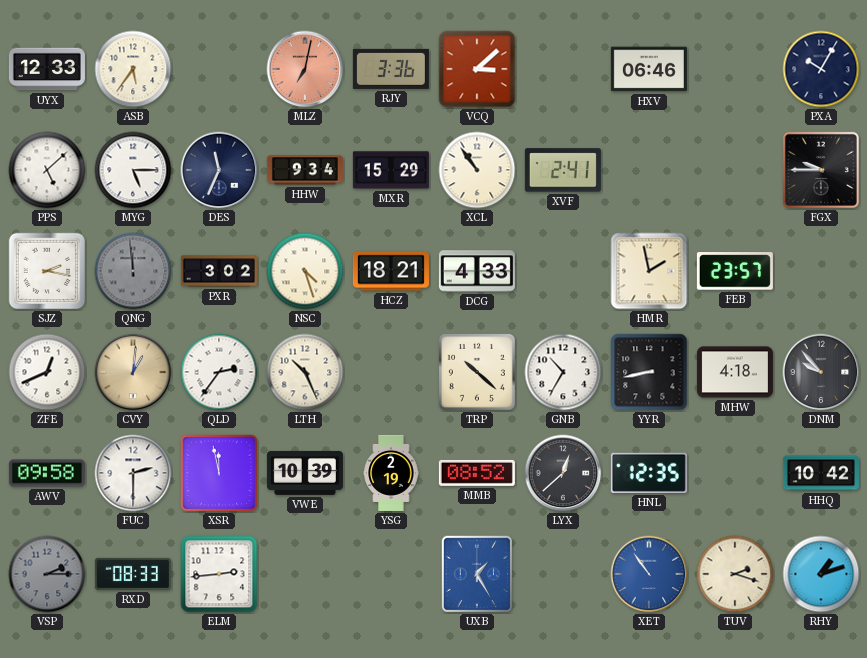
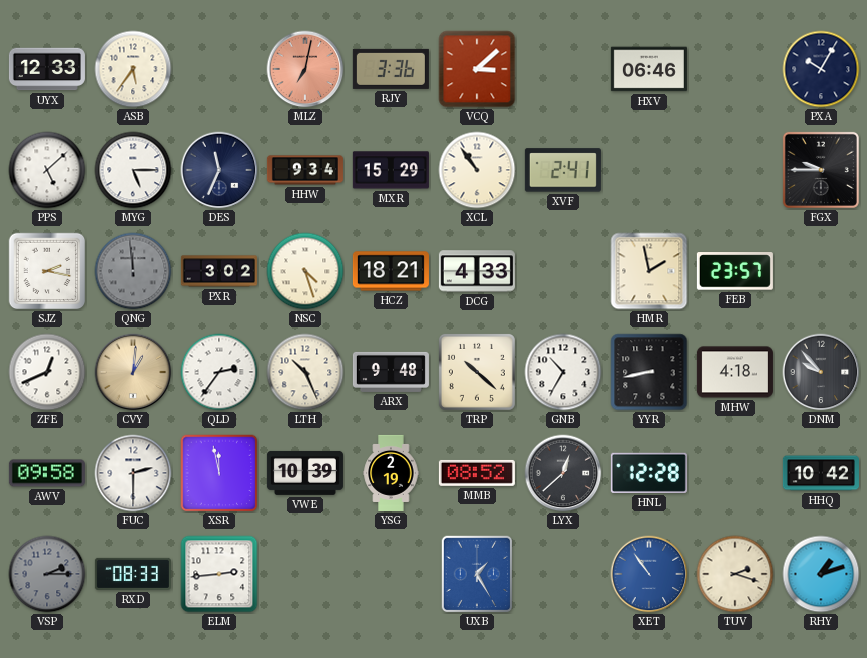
ARX: none -> 9:48
HNL: 12:35 -> 12:28
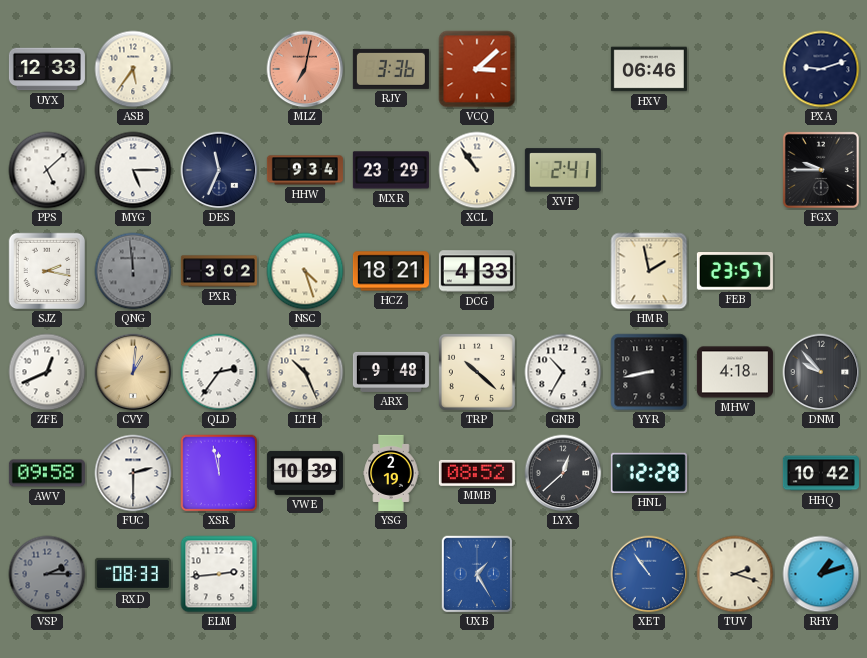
PXA: 10:05 -> 9:12
MXR: 15:29 -> 23:29
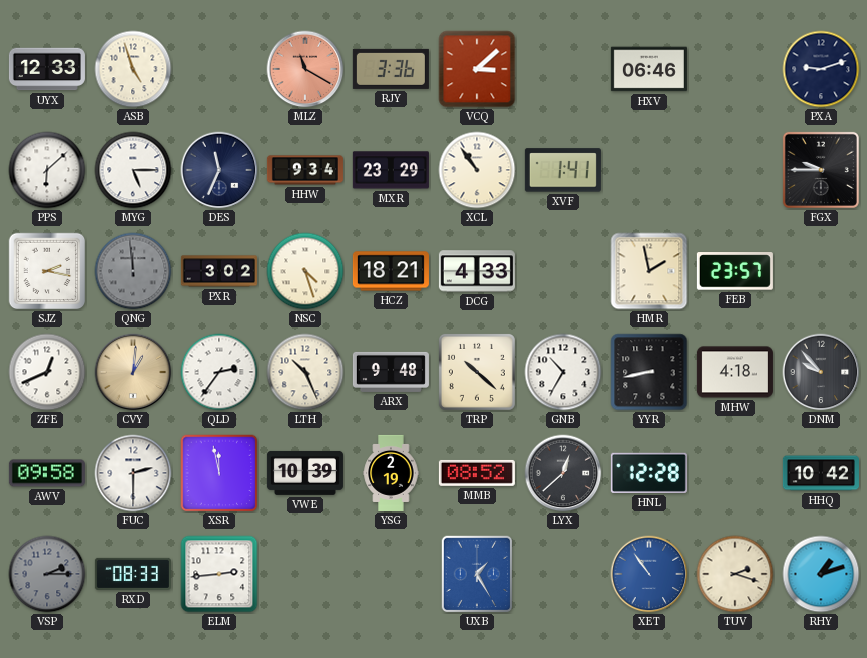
ASB: 5:36 -> 4:57
MLZ: 7:02 -> 11:20
PPS: 5:08 -> 6:08
XVF: 2:41 -> 1:41
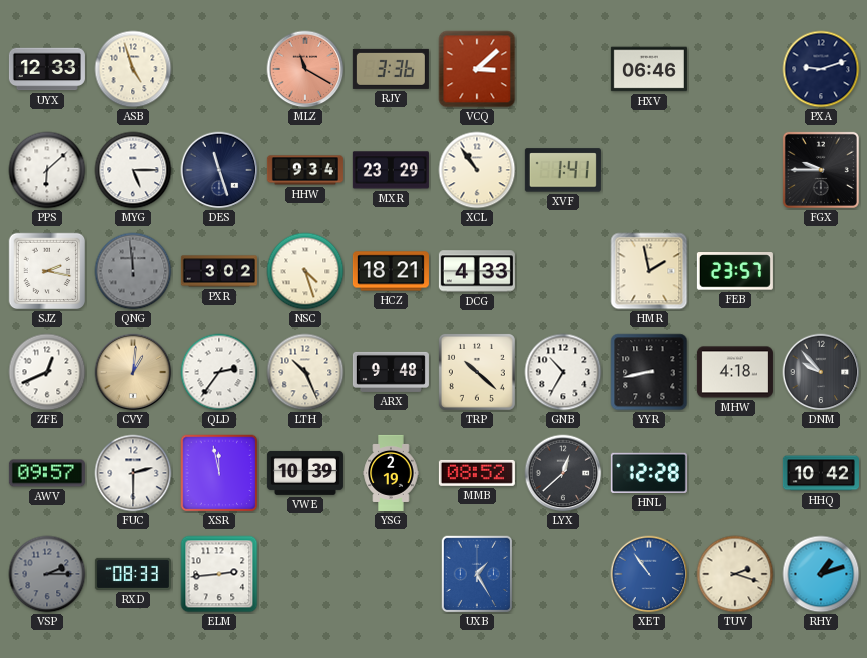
DES: 11:34 -> 11:27
AWV: 09:58 -> 09:57
